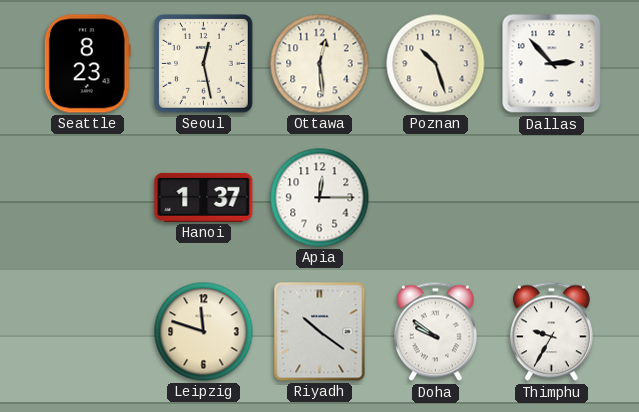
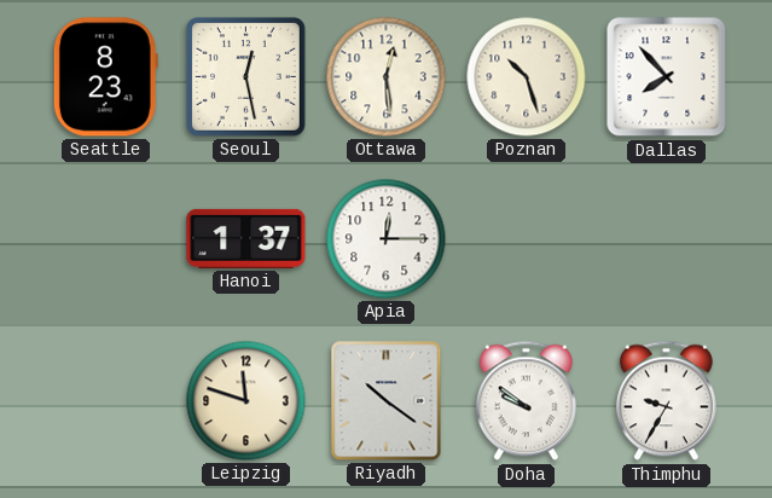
Dallas: 2:53 -> 7:53
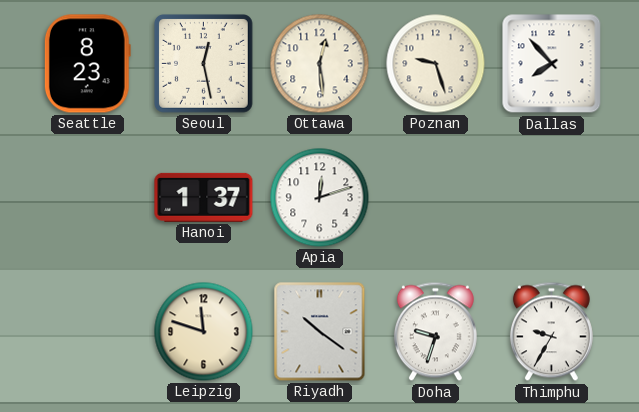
Poznan: 10:27 -> 9:27
Apia: 12:15 -> 12:12
Doha: 9:51 -> 9:33
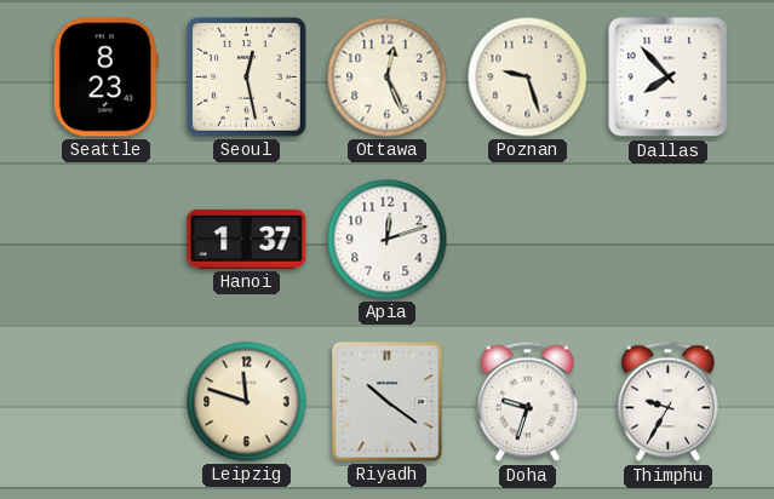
Ottawa: 12:29 -> 12:26
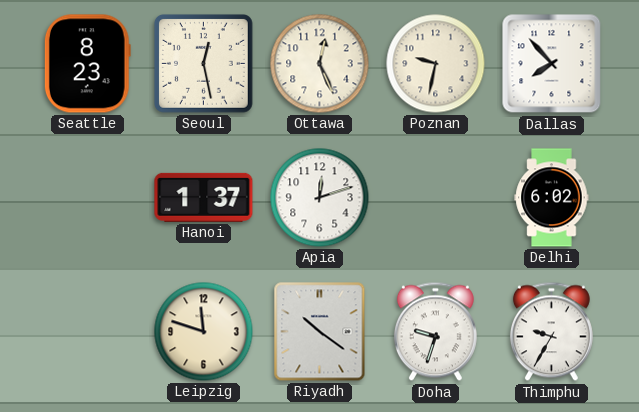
Poznan: 9:27 -> 9:32
Delhi: none -> 6:02
